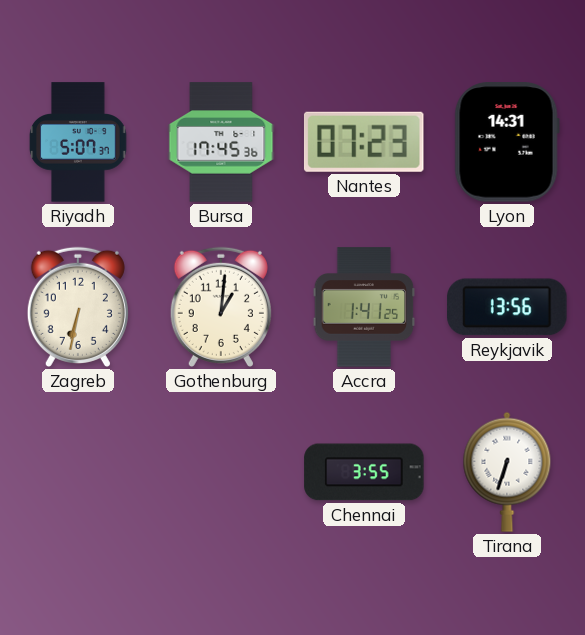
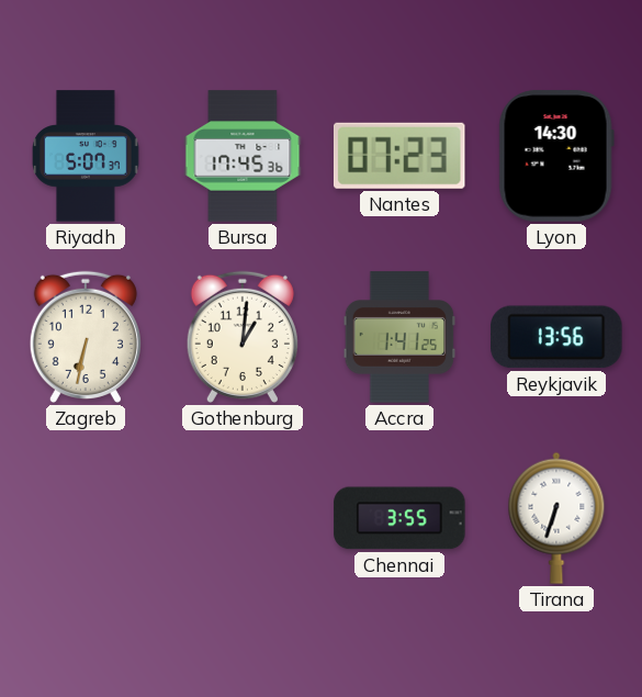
Lyon: 14:31 -> 14:30
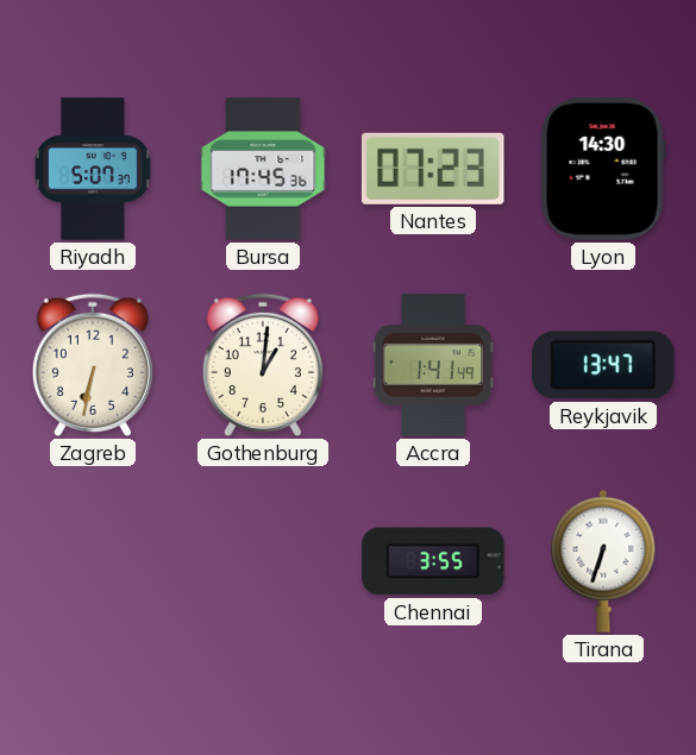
Accra: 1:41:25 -> 1:41:49
Reykjavik: 13:56 -> 13:47
